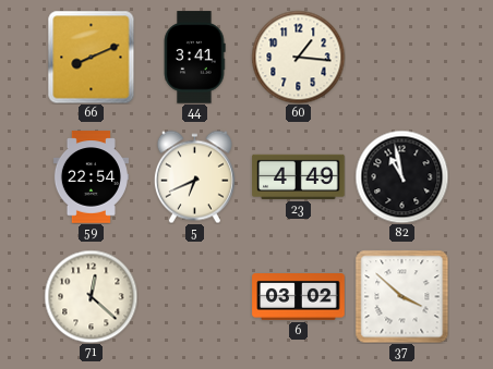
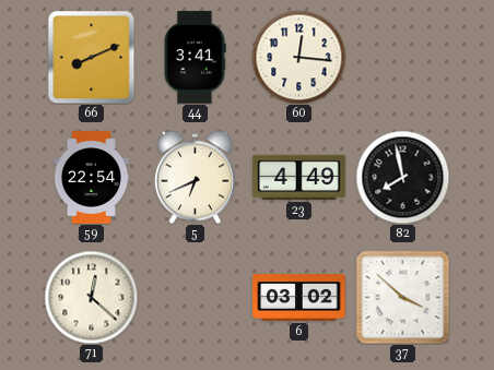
60: 1:16 -> 12:16
82: 10:58 -> 7:58
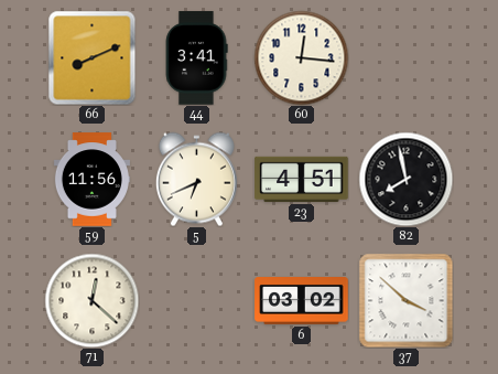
59: 22:54 -> 11:56
23: 4:49 -> 4:51
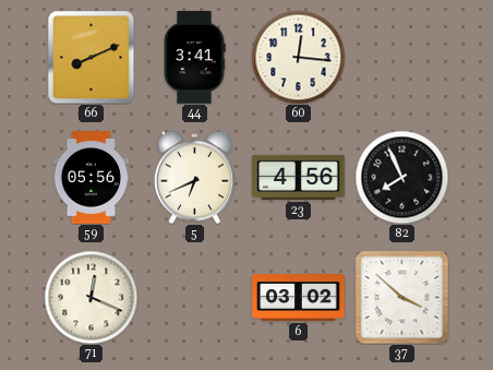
59: 11:56 -> 05:56
23: 4:51 -> 4:56
82: 7:58 -> 7:56
71: 12:22 -> 12:19
